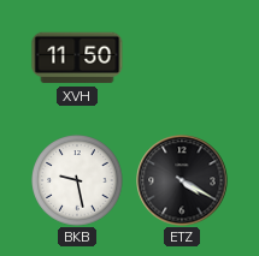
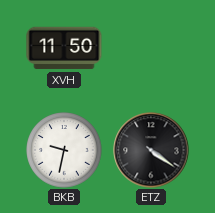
BKB: 9:28 -> 9:32
ETZ: 4:20 -> 4:21
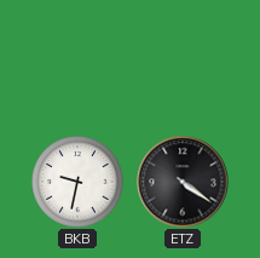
XVH: 11:50 -> none
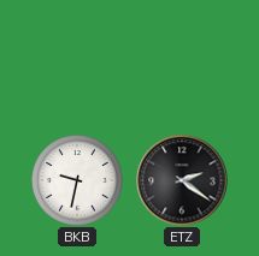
ETZ: 4:21 -> 2:21
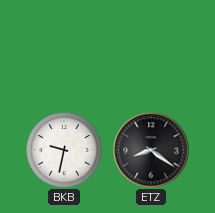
ETZ: 2:21 -> 8:21
